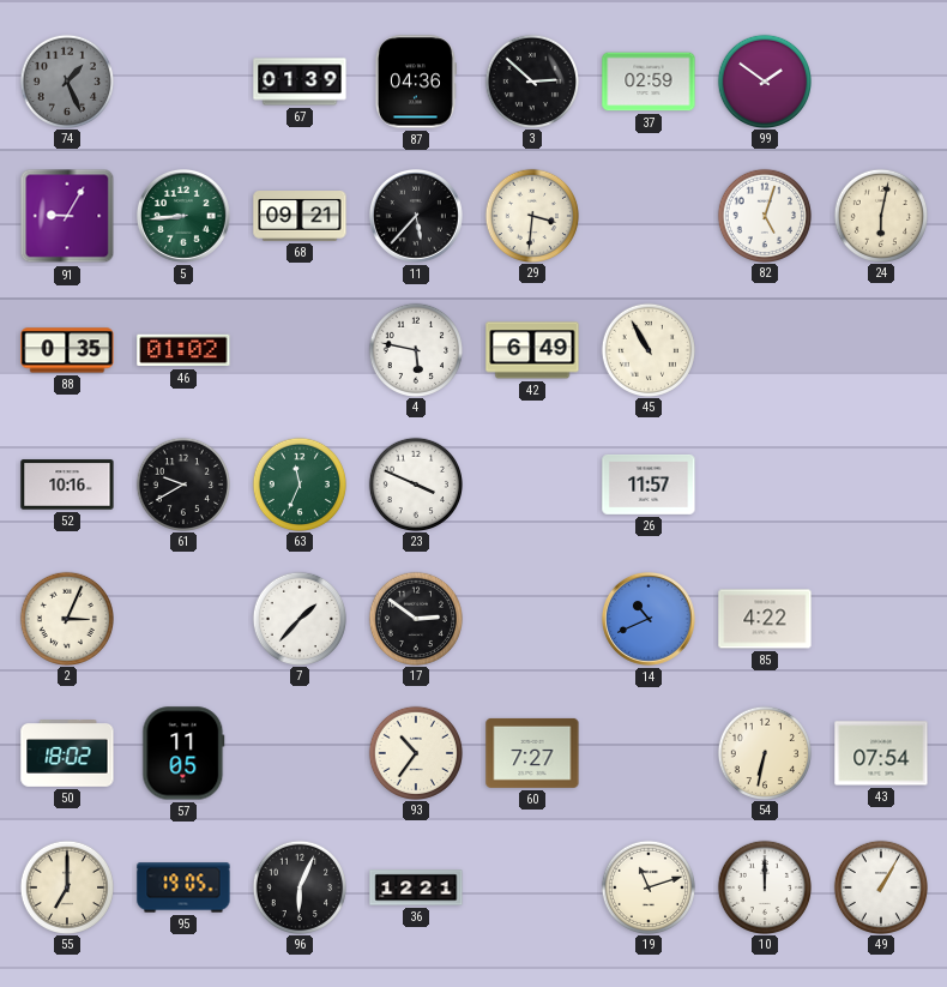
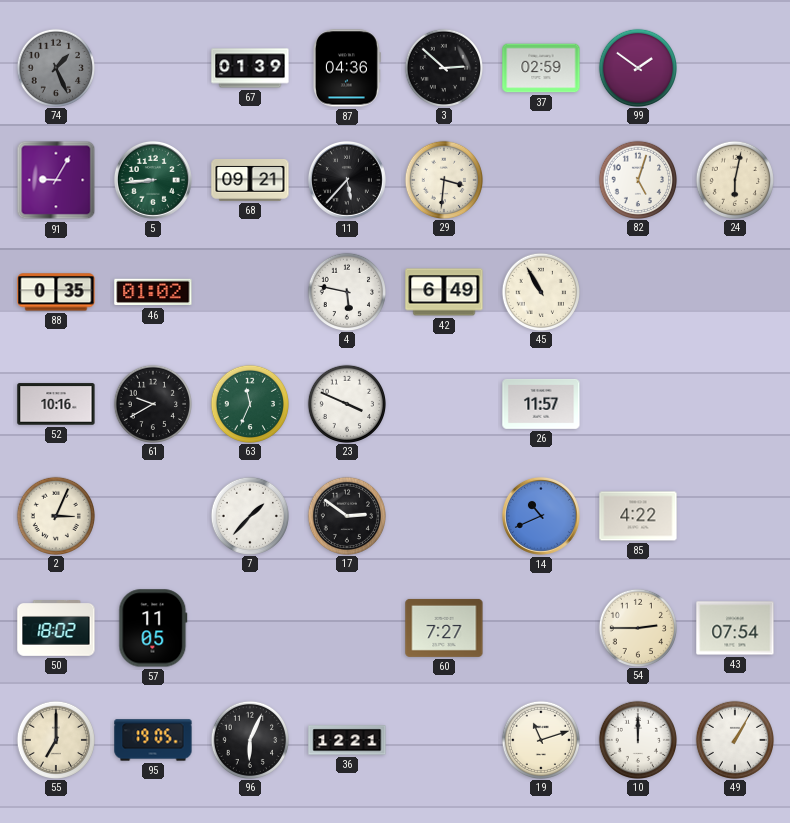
93: 10:36 -> none
54: 6:32 -> 2:45
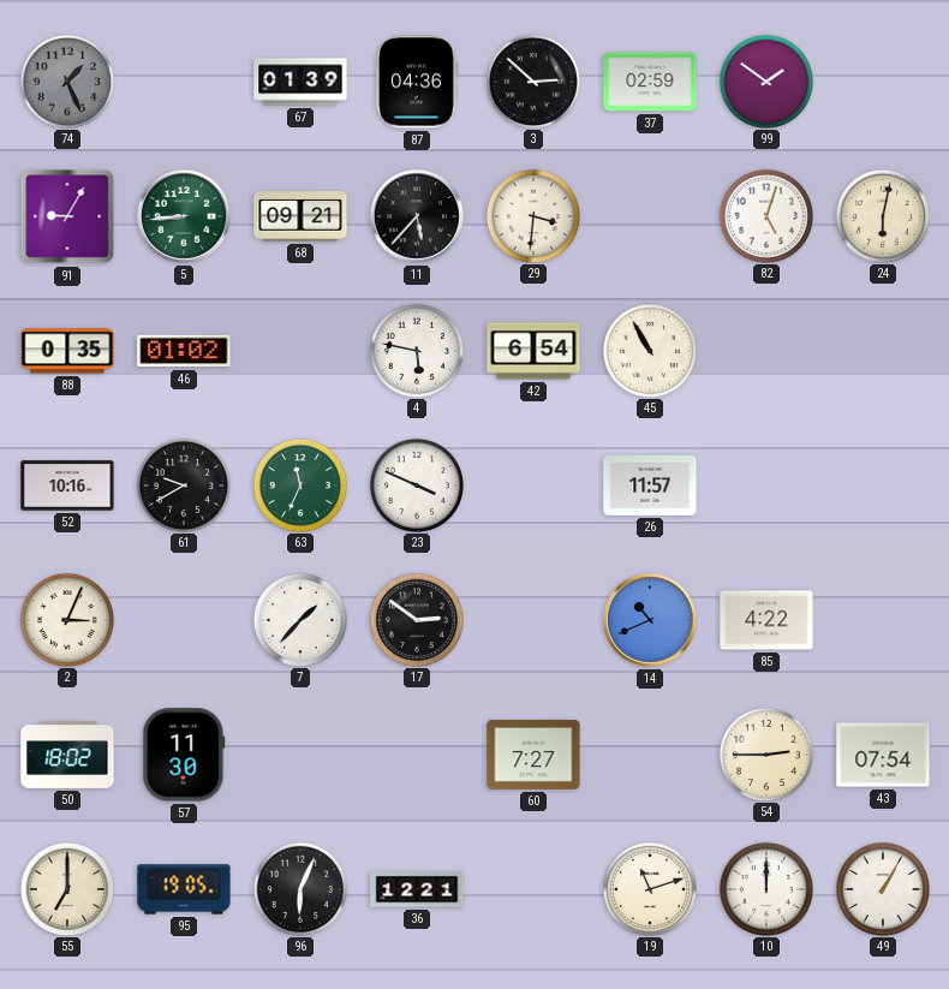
42: 6:49 -> 6:54
57: 11:05 -> 11:30
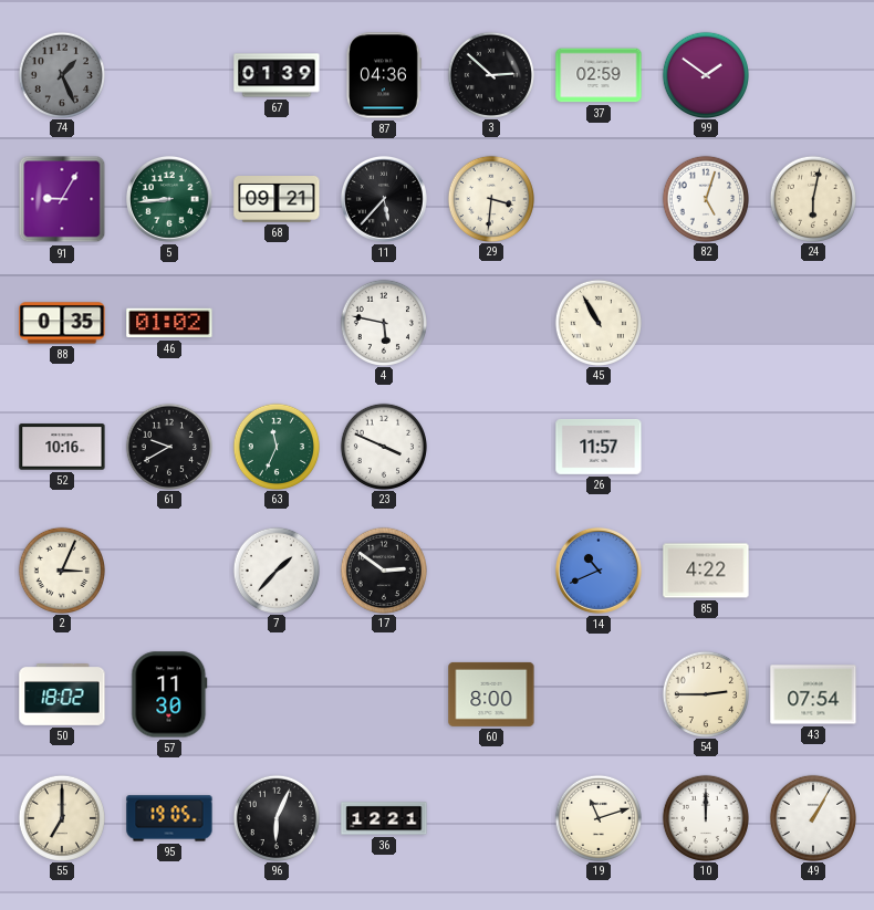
42: 6:54 -> none
60: 7:27 -> 8:00
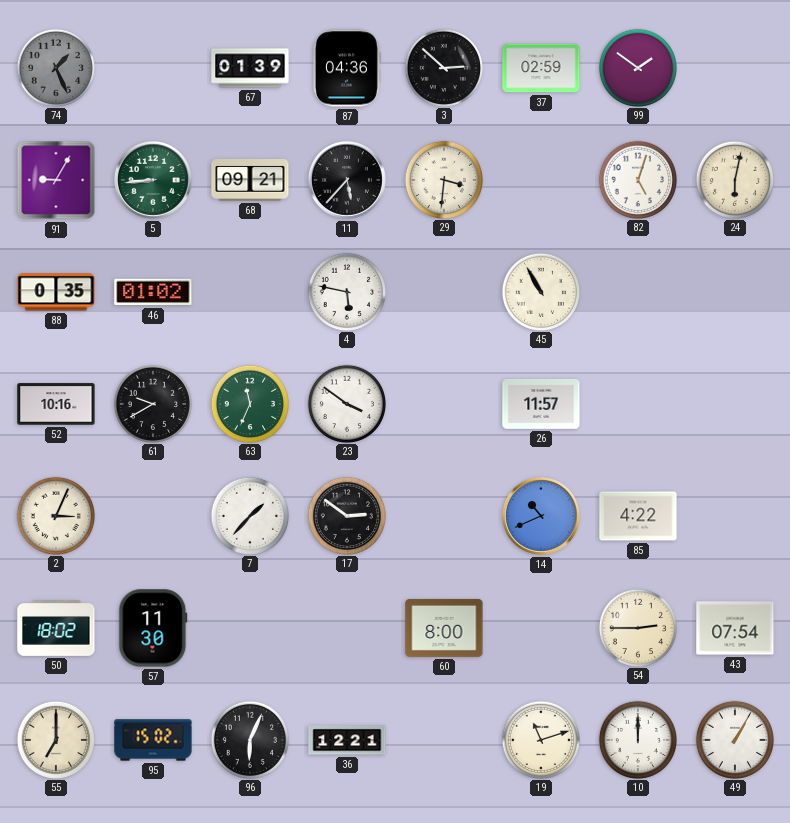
23: 3:49 -> 3:51
95: 19:05 -> 15:02
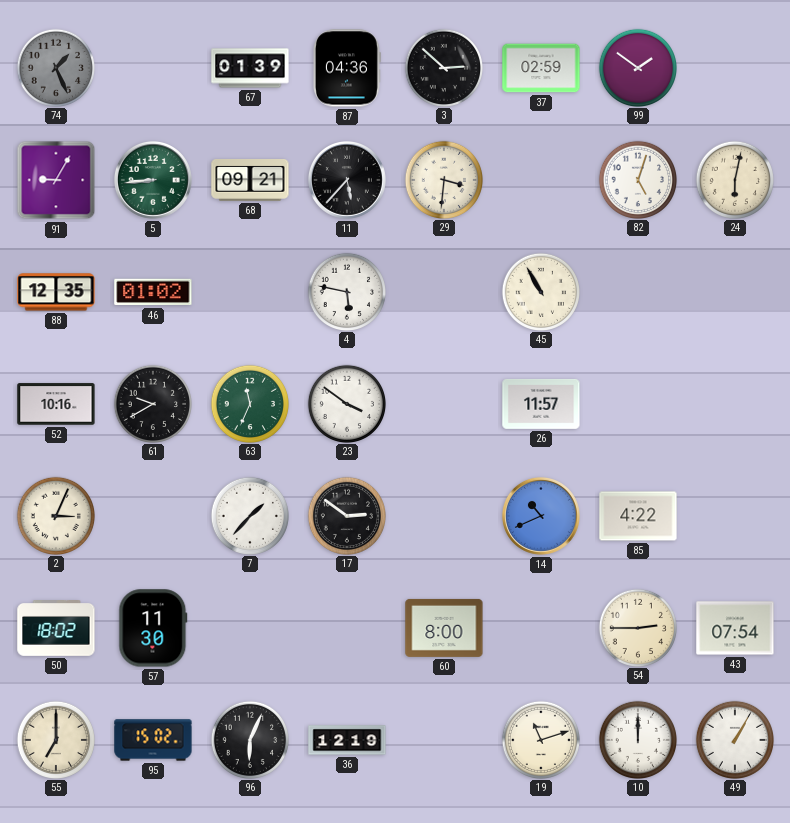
88: 0:35 -> 12:35
36: 12:21 -> 12:19
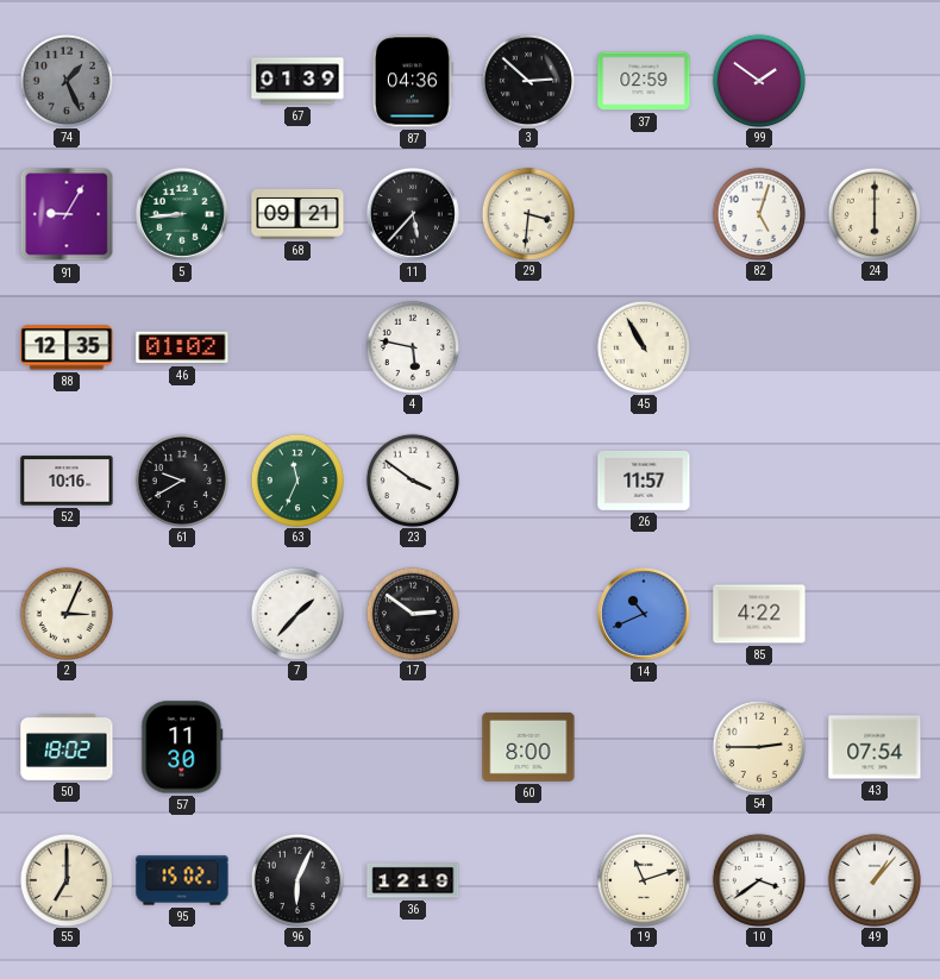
24: 6:02 -> 6:00
10: 12:00 -> 3:39
49: 1:05 -> 1:07
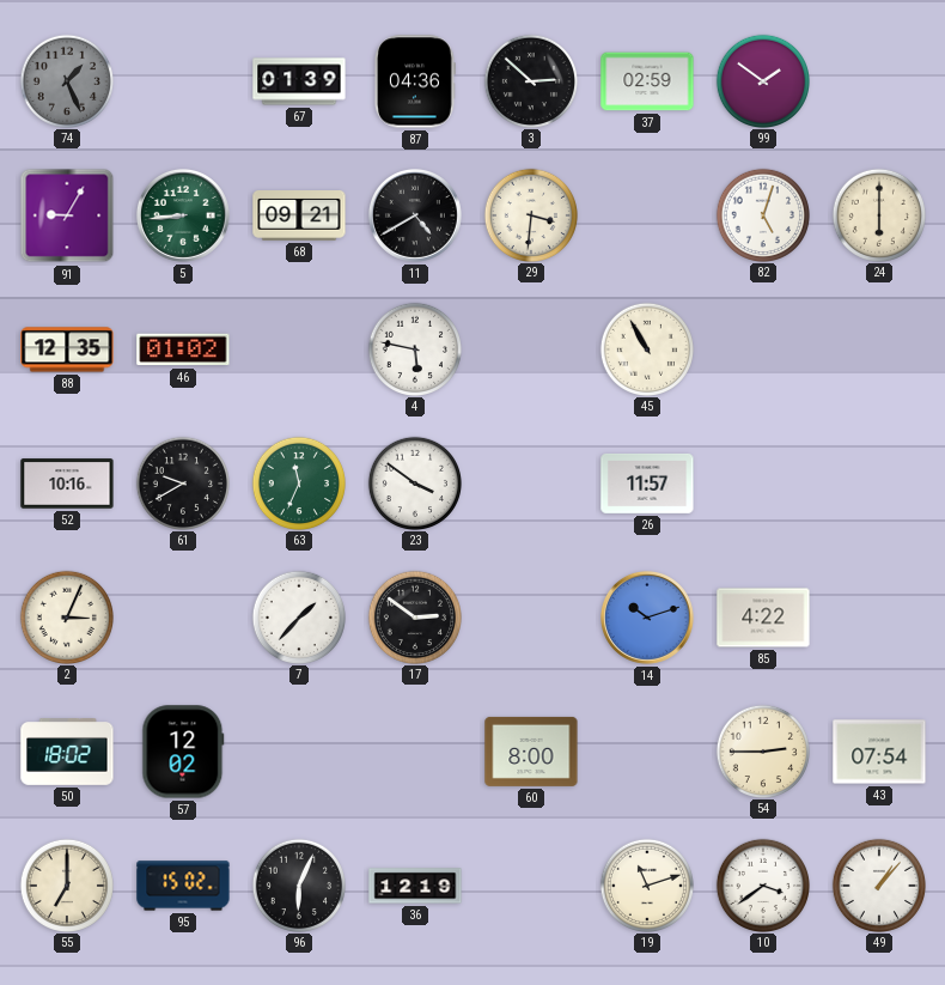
11: 5:37 -> 4:40
14: 10:41 -> 10:12
57: 11:30 -> 12:02
